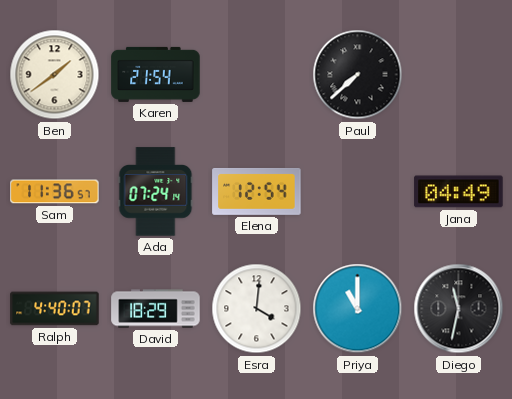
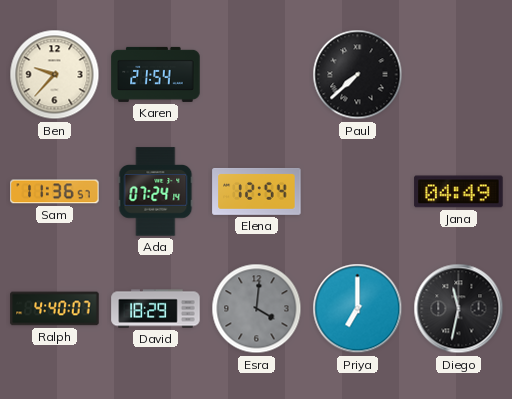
Ben: 1:39 -> 9:37
Esra dial: white -> grey
Priya: 11:00 -> 7:00
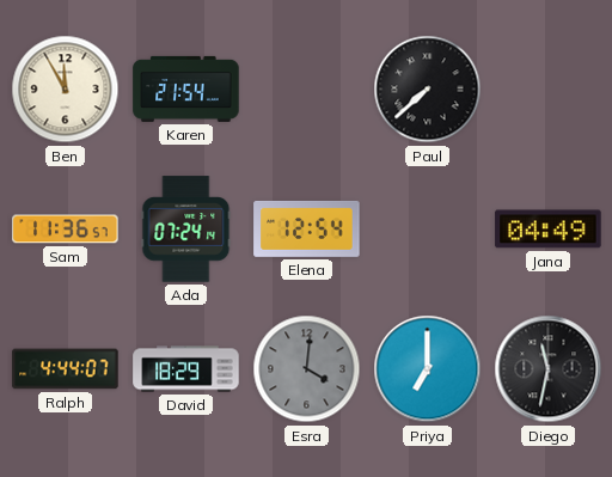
Ben: 9:37 -> 11:55
Ralph: 4:40 -> 4:44
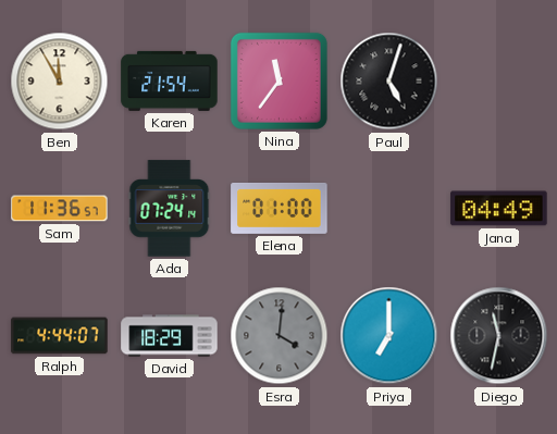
Nina: none -> 11:36
Paul: 7:38 -> 5:03
Elena: 12:54 -> 01:00
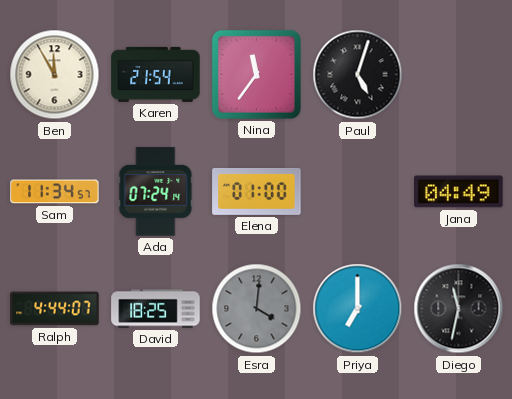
Sam: 11:36 -> 11:34
David: 18:29 -> 18:25
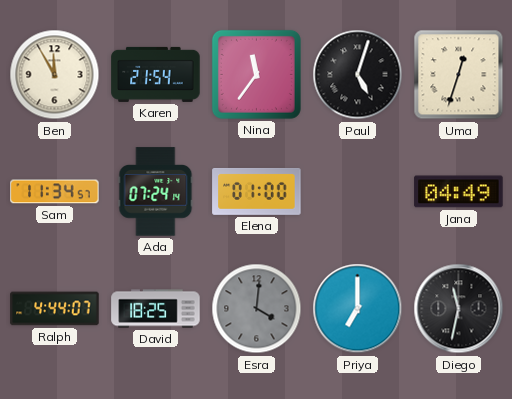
Uma: none -> 12:33
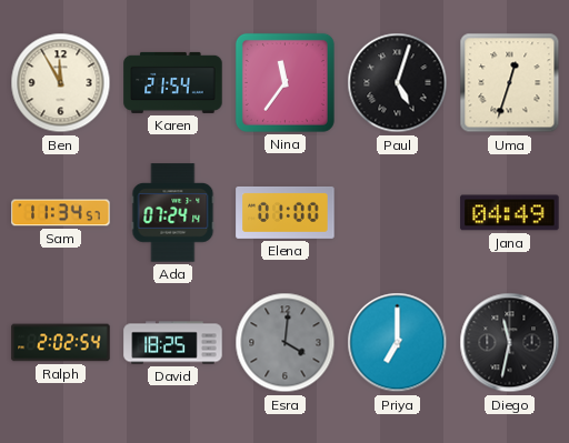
Ralph: 4:44 -> 2:02
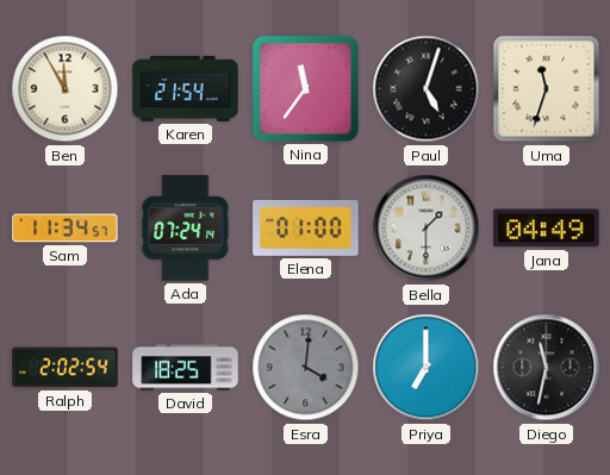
Uma: 12:33 -> 11:33
Bella: none -> 1:30
